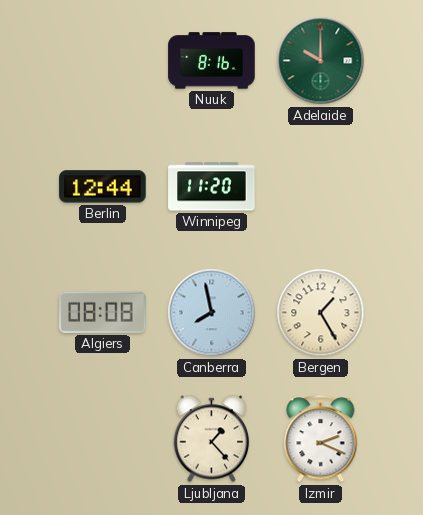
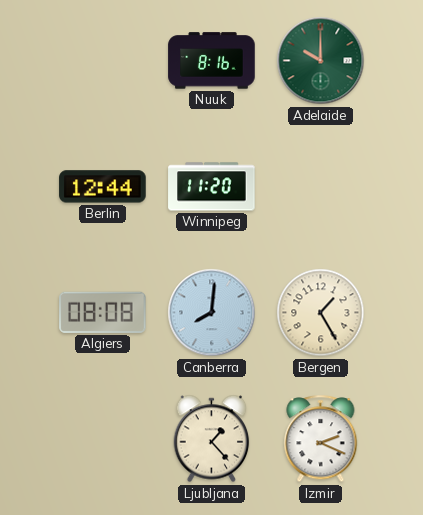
Canberra: 7:58 -> 8:01
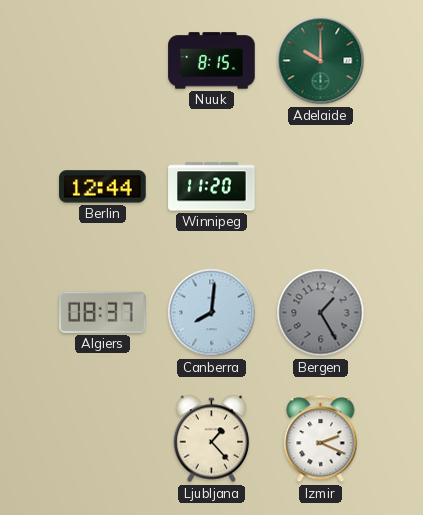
Nuuk: 8:16 -> 8:15
Algiers: 08:08 -> 08:37
Bergen dial: cream -> grey
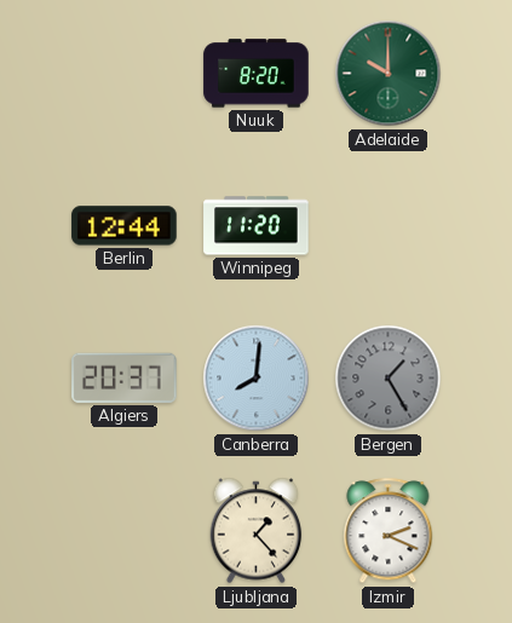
Nuuk: 8:15 -> 8:20
Algiers: 08:37 -> 20:37
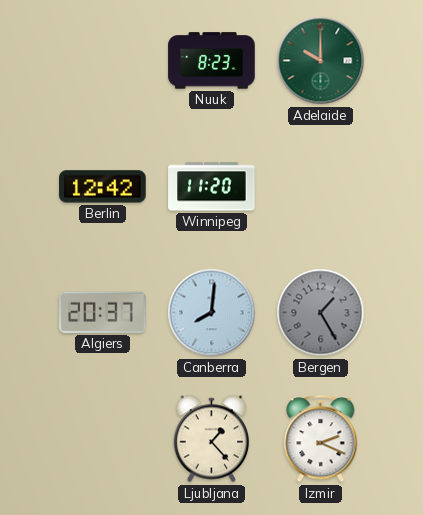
Nuuk: 8:20 -> 8:23
Berlin: 12:44 -> 12:42
